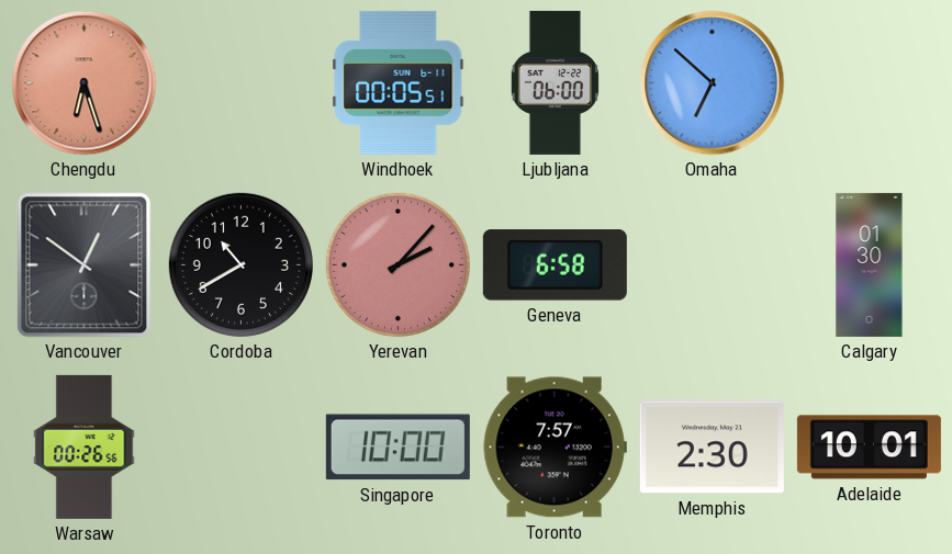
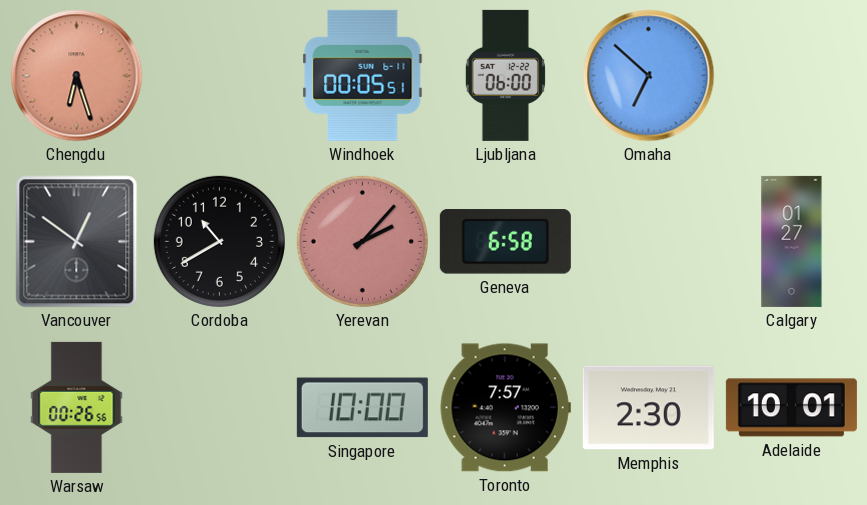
Calgary: 01:30 -> 01:27
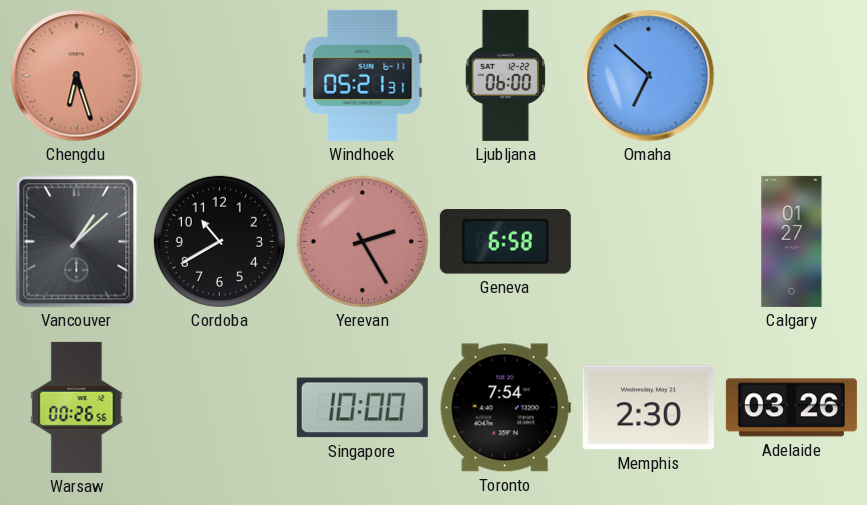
Windhoek: 00:05 -> 05:21
Vancouver: 12:51 -> 1:08
Yerevan: 2:07 -> 2:25
Toronto: 7:57 -> 7:54
Adelaide: 10:01 -> 03:26
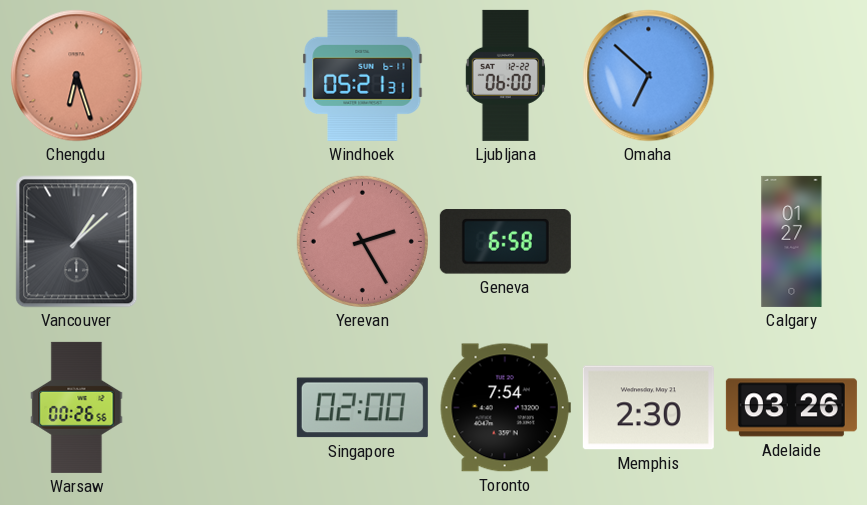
Cordoba: 10:40 -> none
Singapore: 10:00 -> 02:00
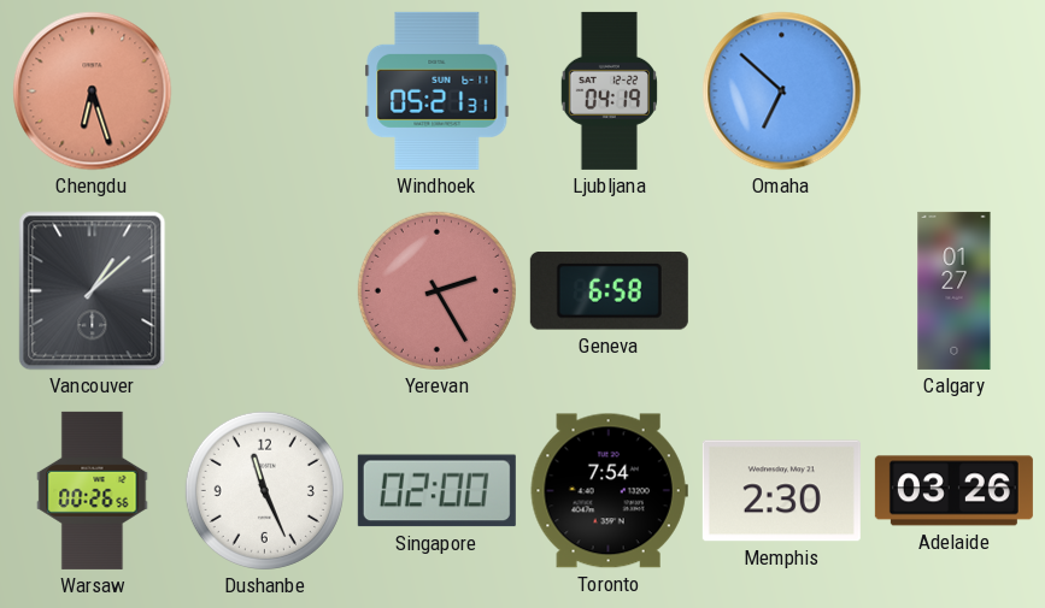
Ljubljana: 06:00 -> 04:19
Dushanbe: none -> 11:26
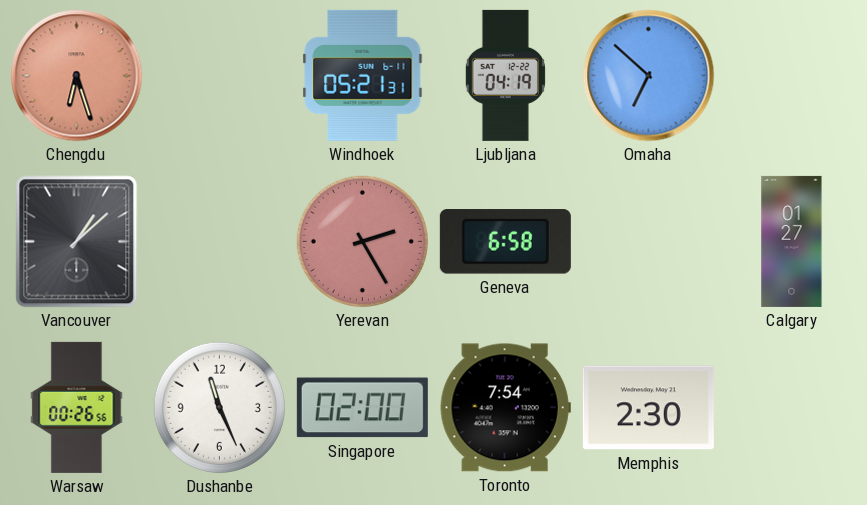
Adelaide: 03:26 -> none
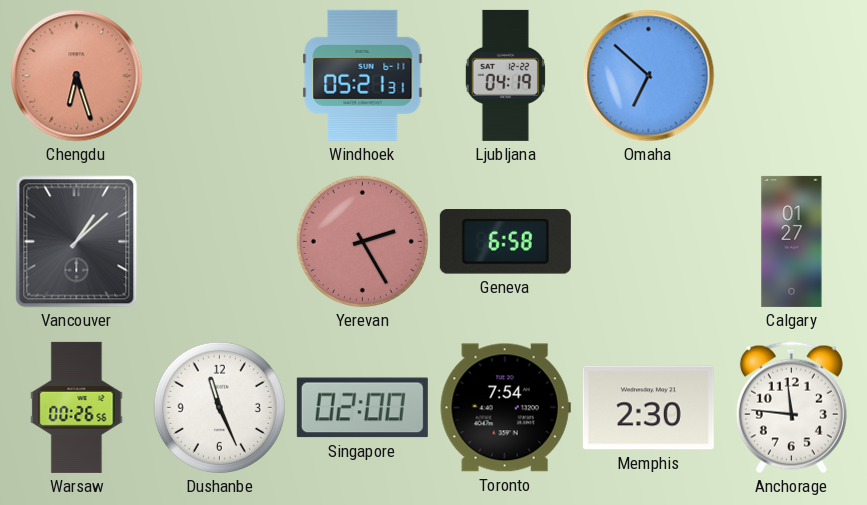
Anchorage: none -> 11:46
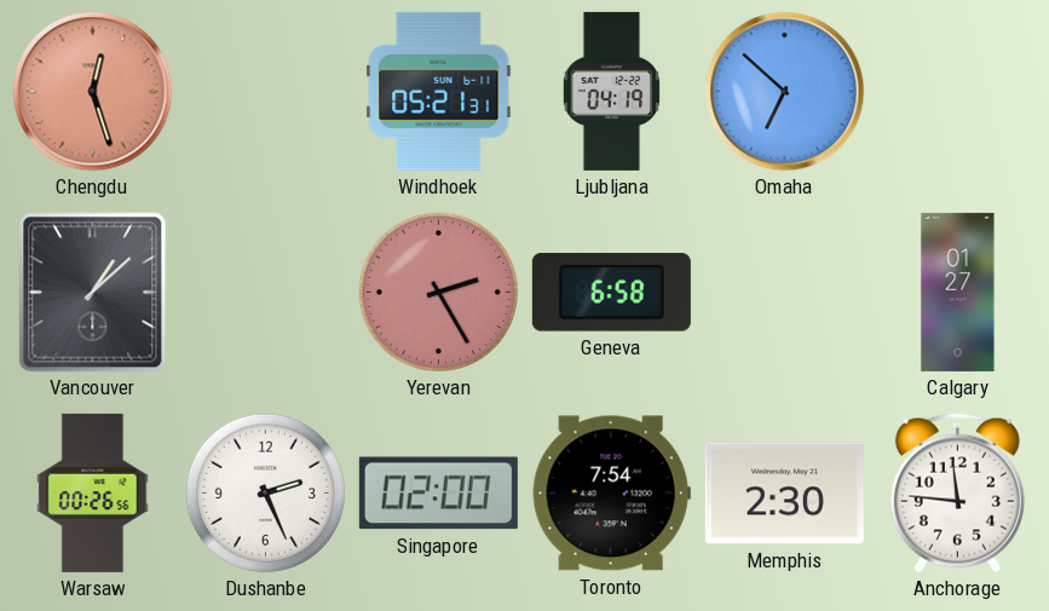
Chengdu: 6:27 -> 12:27
Dushanbe: 11:26 -> 2:26
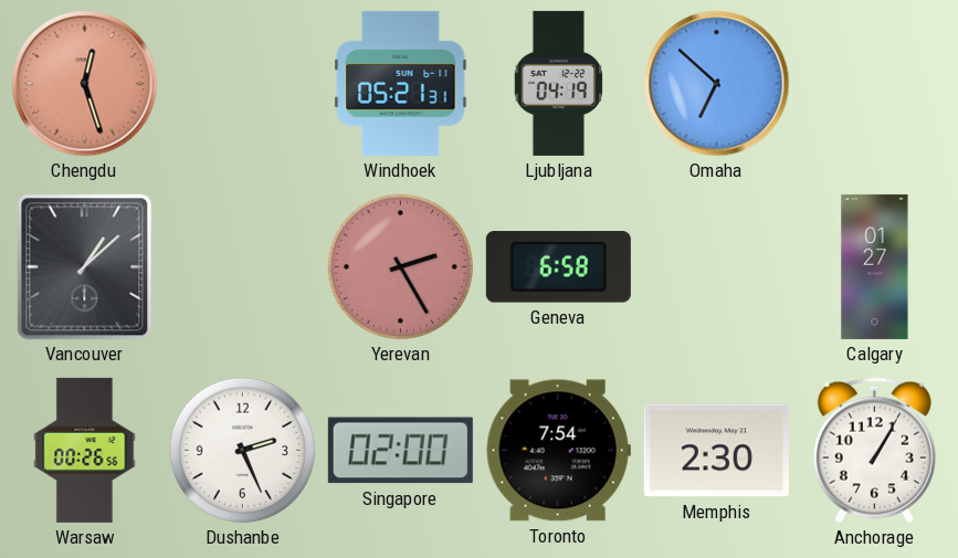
Anchorage: 11:46 -> 1:05
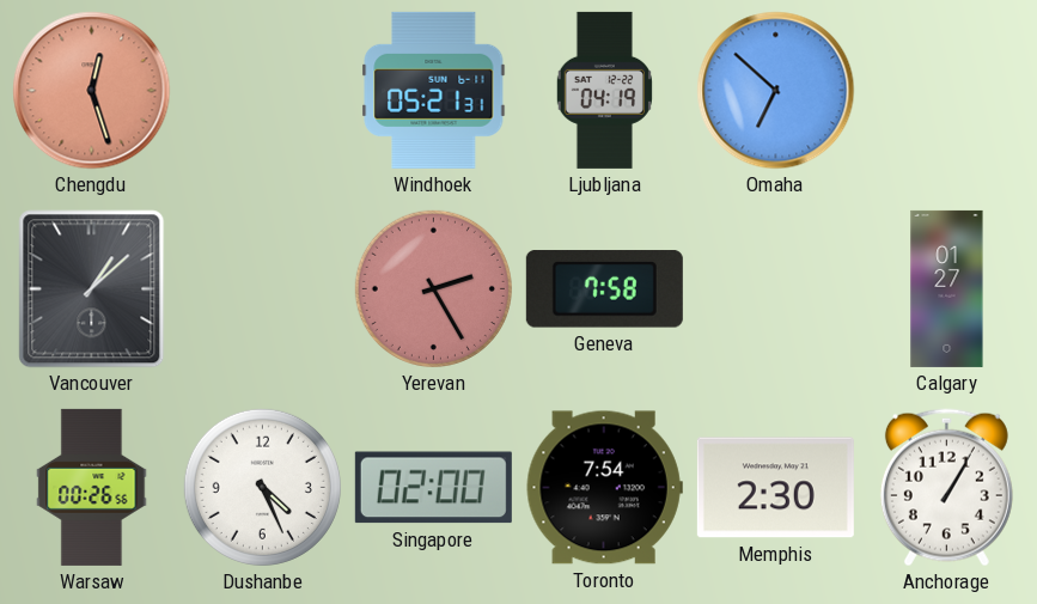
Geneva: 6:58 -> 7:58
Dushanbe: 2:26 -> 4:26
